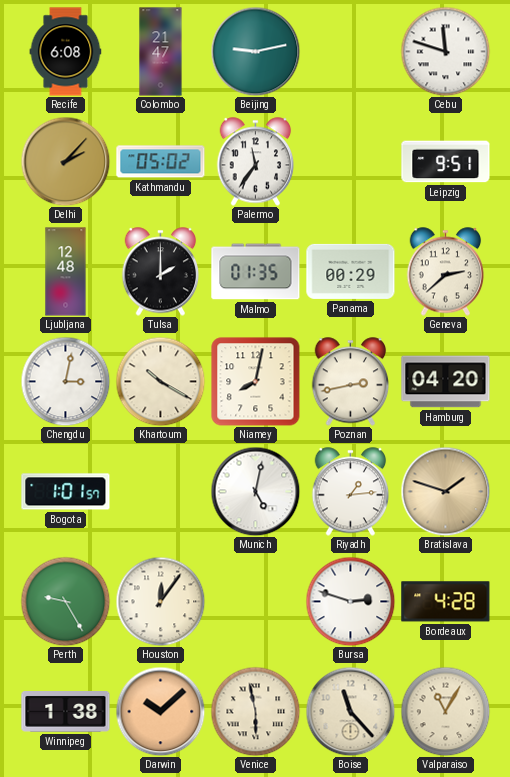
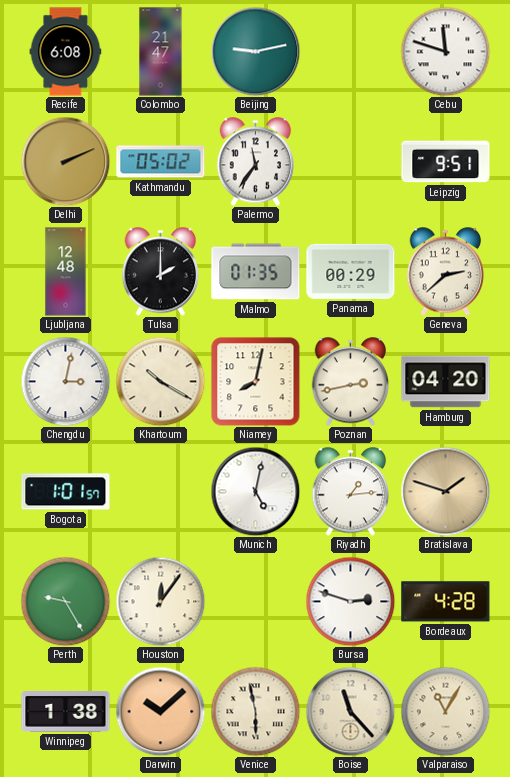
Delhi: 2:07 -> 2:11
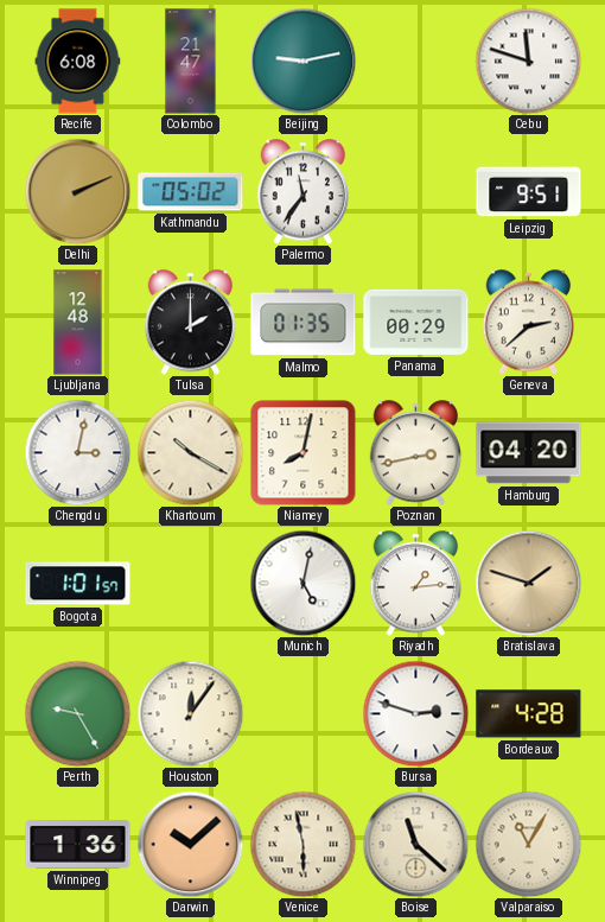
Winnipeg: 1:38 -> 1:36
Boise: 11:23 -> 11:22
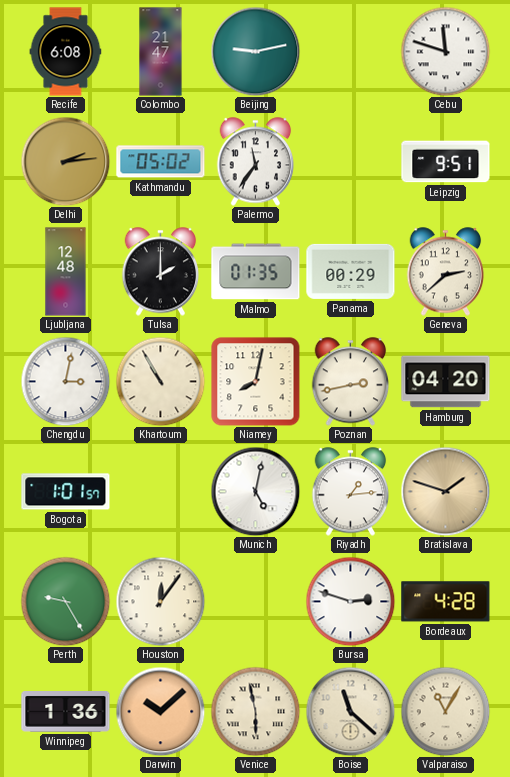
Delhi: 2:11 -> 2:14
Khartoum: 10:20 -> 10:55
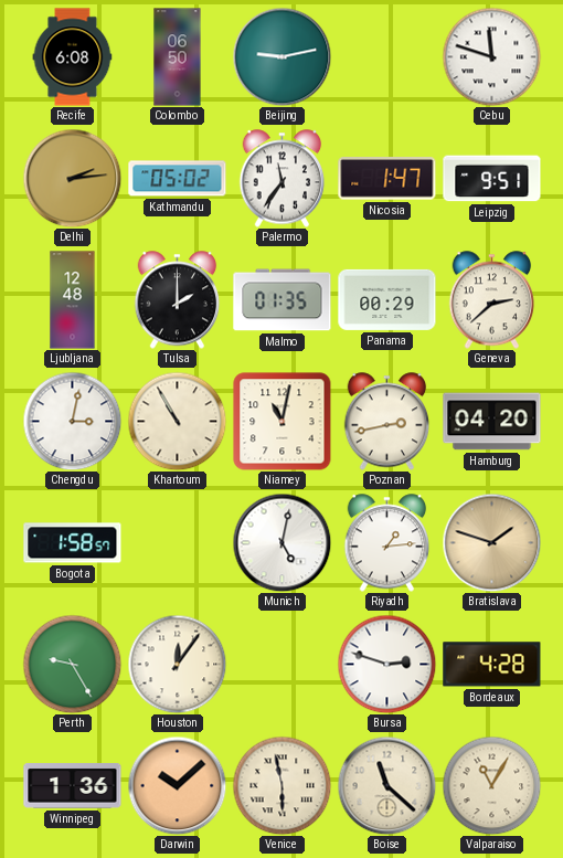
Colombo: 21:47 -> 06:50
Nicosia: none -> 1:47
Niamey: 8:02 -> 11:02
Bogota: 1:01 -> 1:58
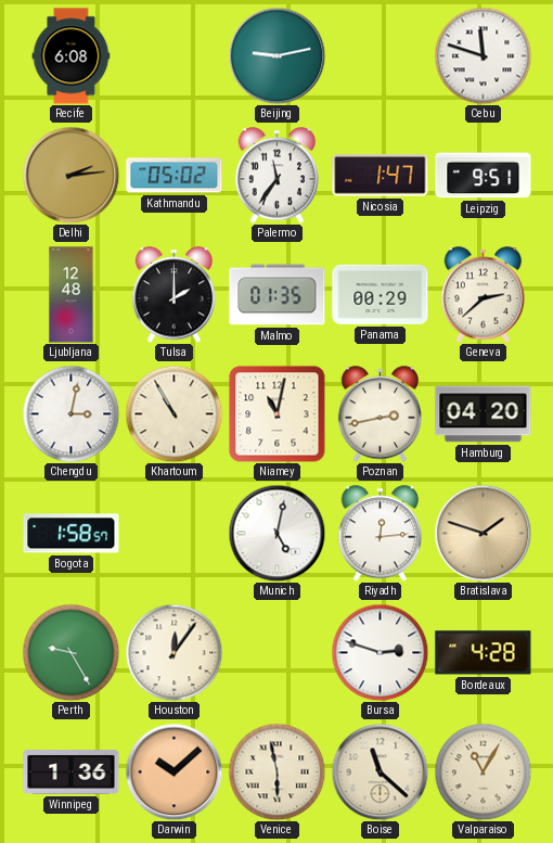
Colombo: 06:50 -> none
Riyadh: 1:14 -> 12:14
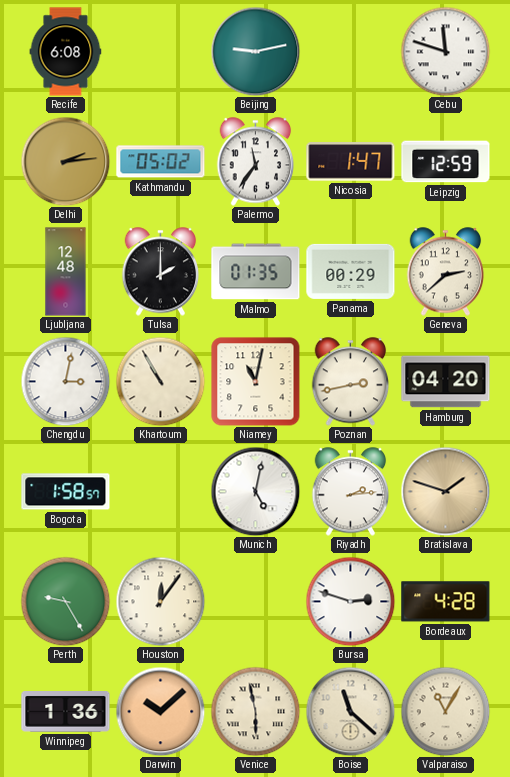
Leipzig: 9:51 -> 12:59
Riyadh: 12:14 -> 2:14
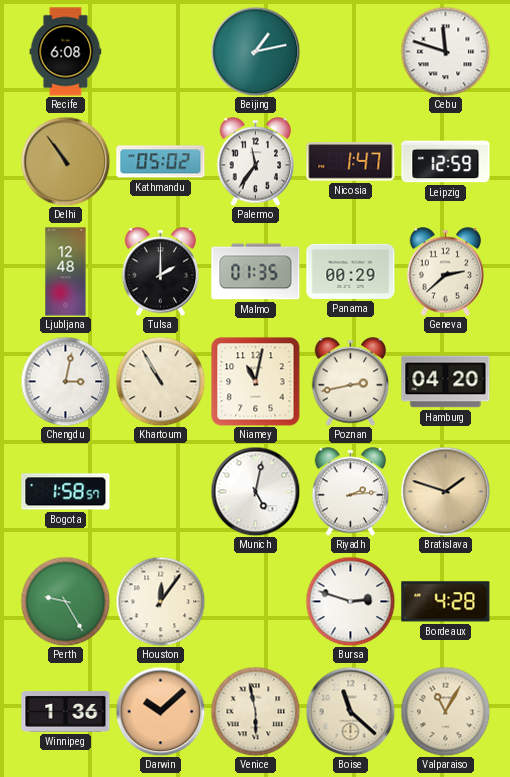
Beijing: 9:13 -> 1:13
Delhi: 2:14 -> 10:54
